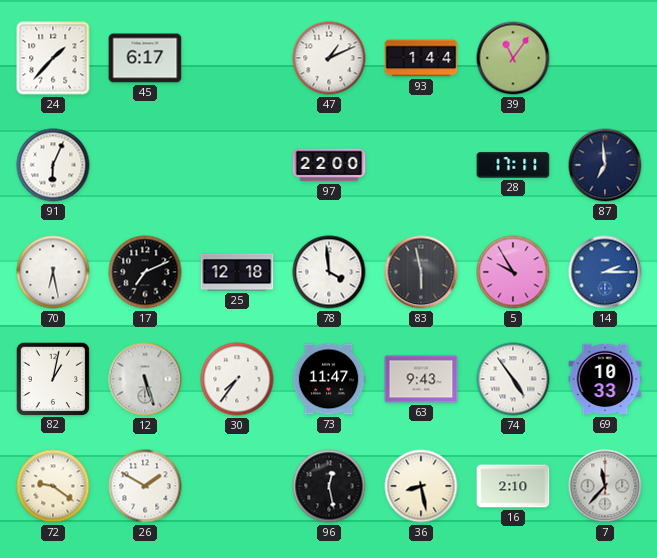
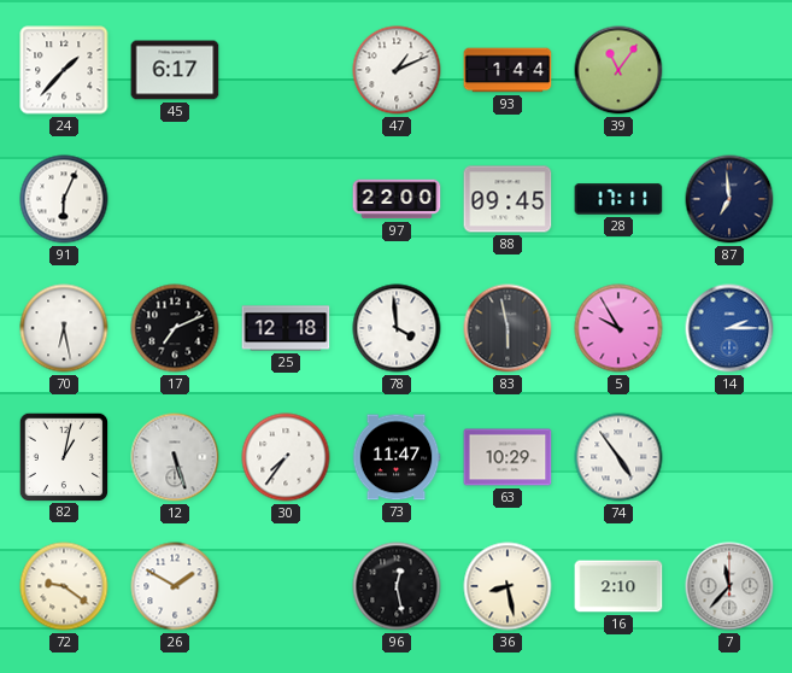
88: none -> 09:45
63: 9:43 -> 10:29
69: 10:33 -> none
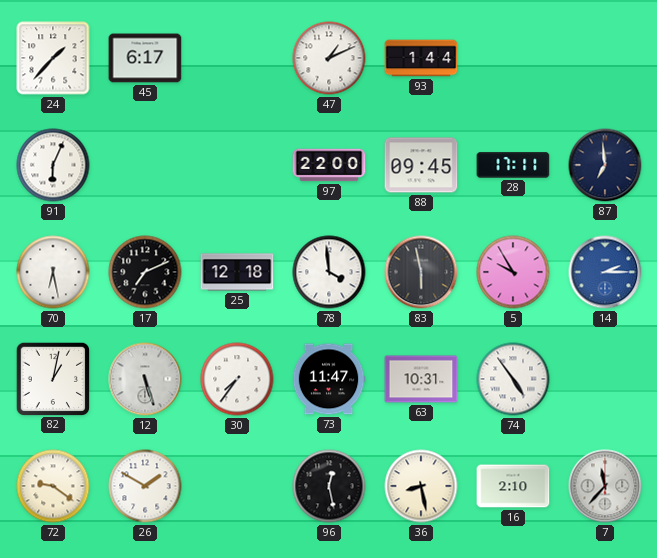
39: 11:06 -> none
63: 10:29 -> 10:31
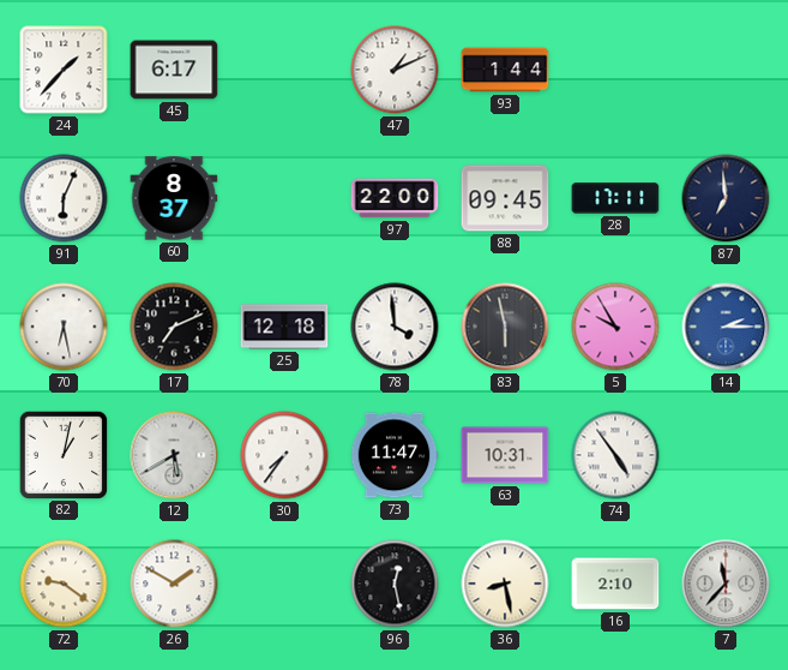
60: none -> 8:37
12: 5:27 -> 5:40
